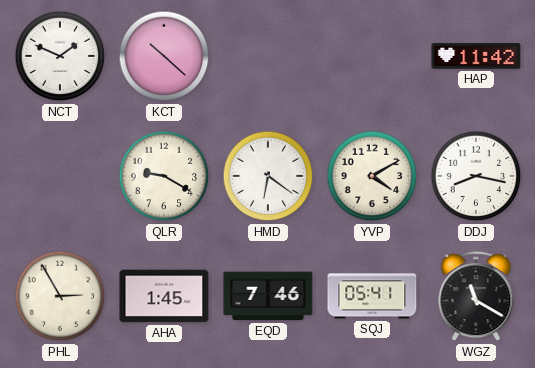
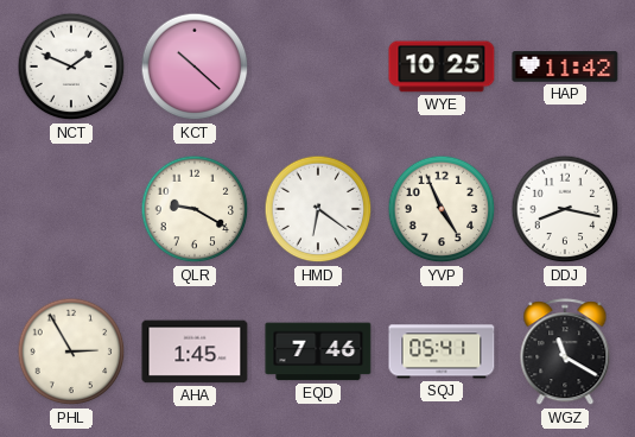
WYE: none -> 10:25
YVP: 4:10 -> 4:56
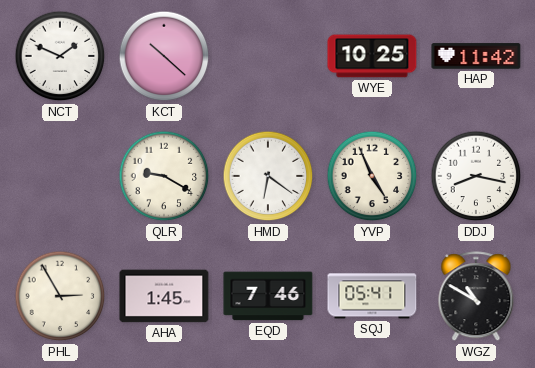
WGZ: 11:20 -> 10:50
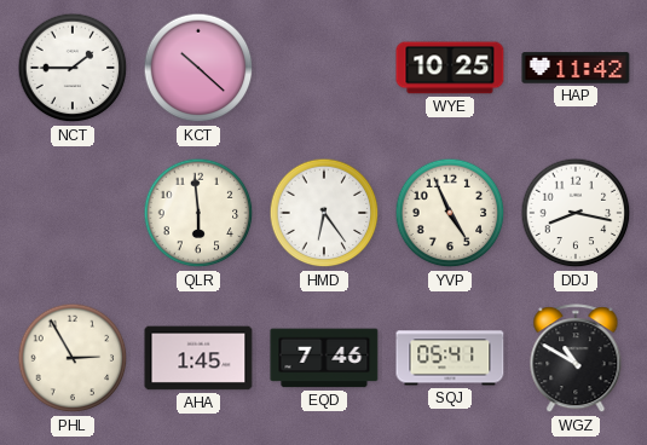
NCT: 1:49 -> 1:45
QLR: 9:20 -> 5:59
HMD: 6:21 -> 6:24
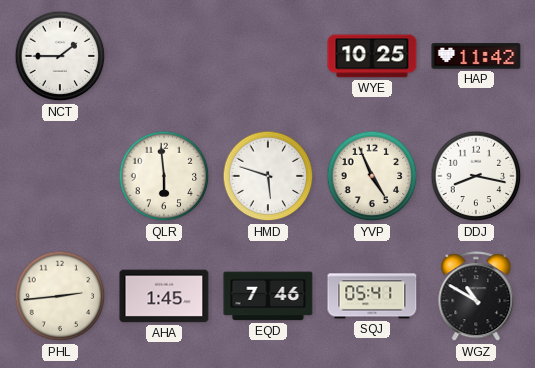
KCT: 10:22 -> none
HMD: 6:24 -> 5:48
PHL: 2:55 -> 2:44
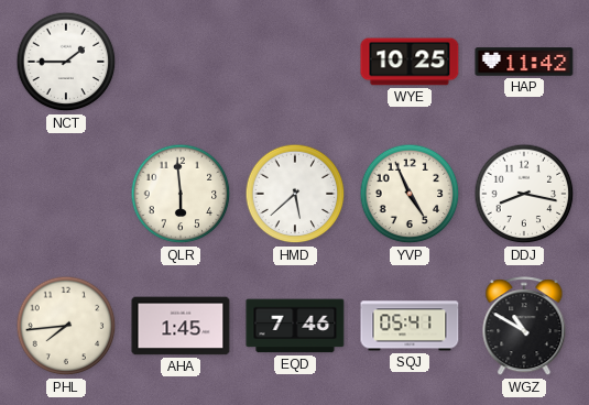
HMD: 5:48 -> 5:38
PHL: 2:44 -> 7:44
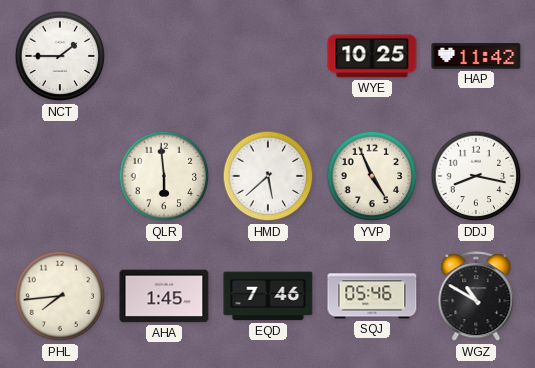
SQJ: 05:41 -> 05:46
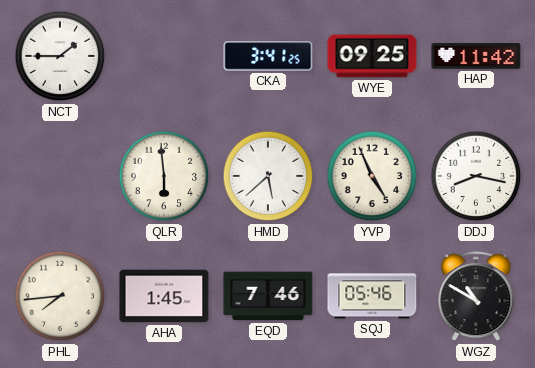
CKA: none -> 3:41
WYE: 10:25 -> 09:25
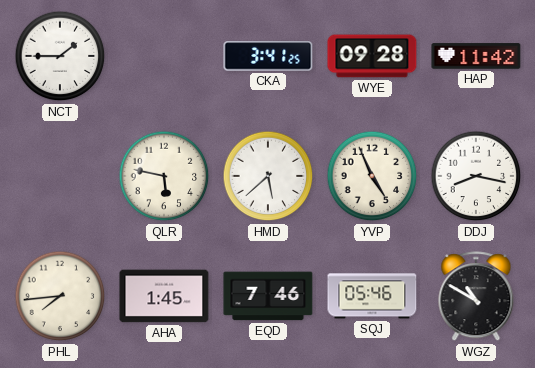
WYE: 09:25 -> 09:28
QLR: 5:59 -> 5:47
